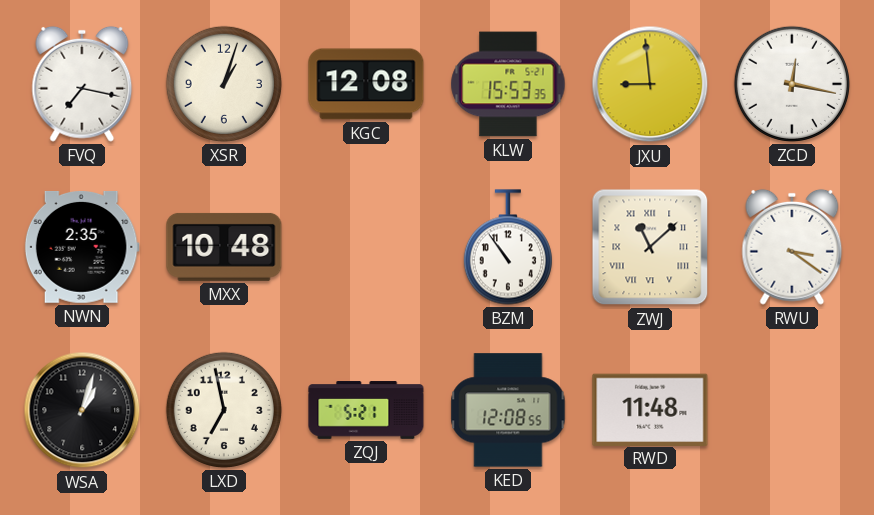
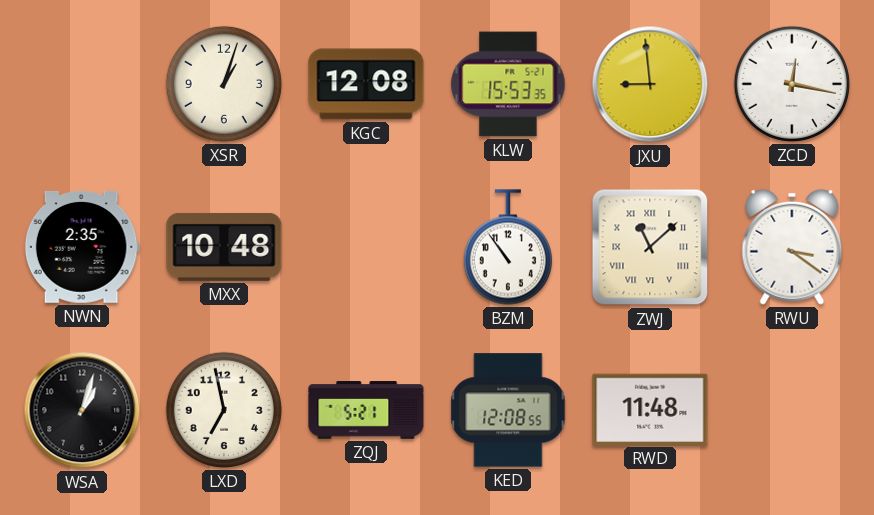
FVQ: 7:17 -> none
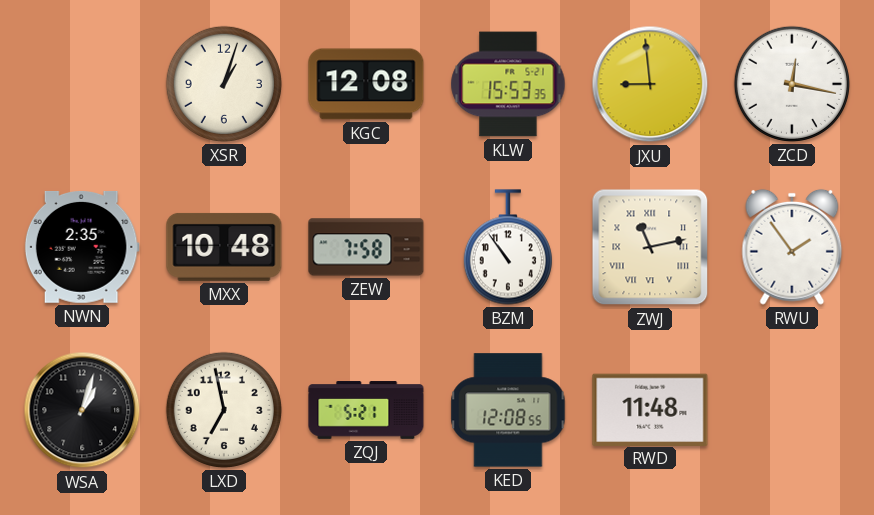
ZEW: none -> 7:58
ZWJ: 11:08 -> 11:13
RWU: 3:21 -> 1:54
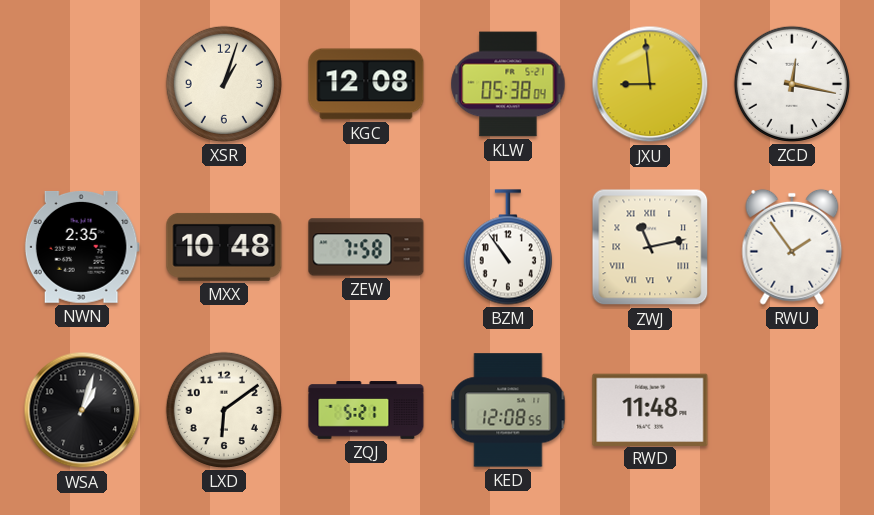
KLW: 15:53 -> 05:38
LXD: 6:58 -> 6:09
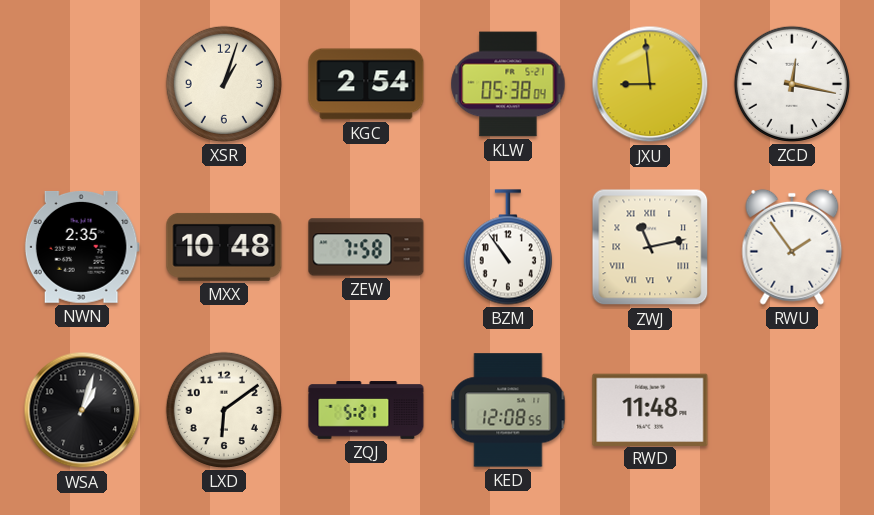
KGC: 12:08 -> 2:54
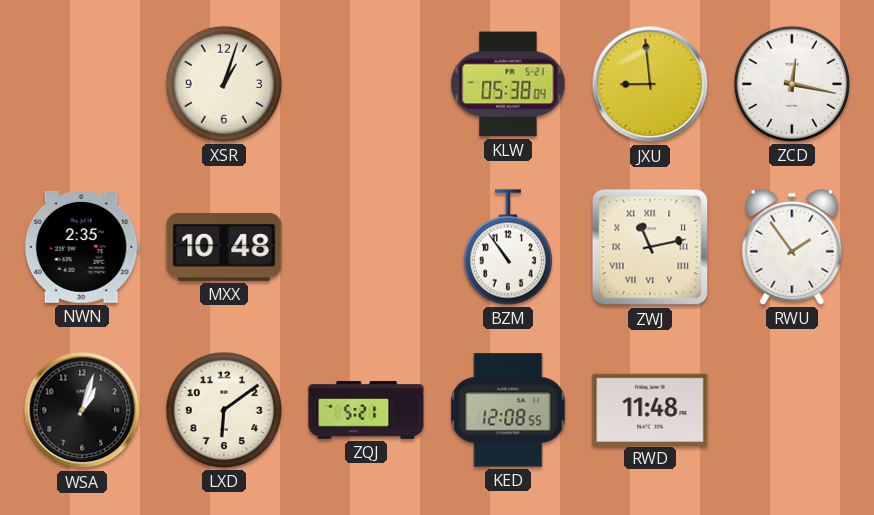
KGC: 2:54 -> none
ZEW: 7:58 -> none
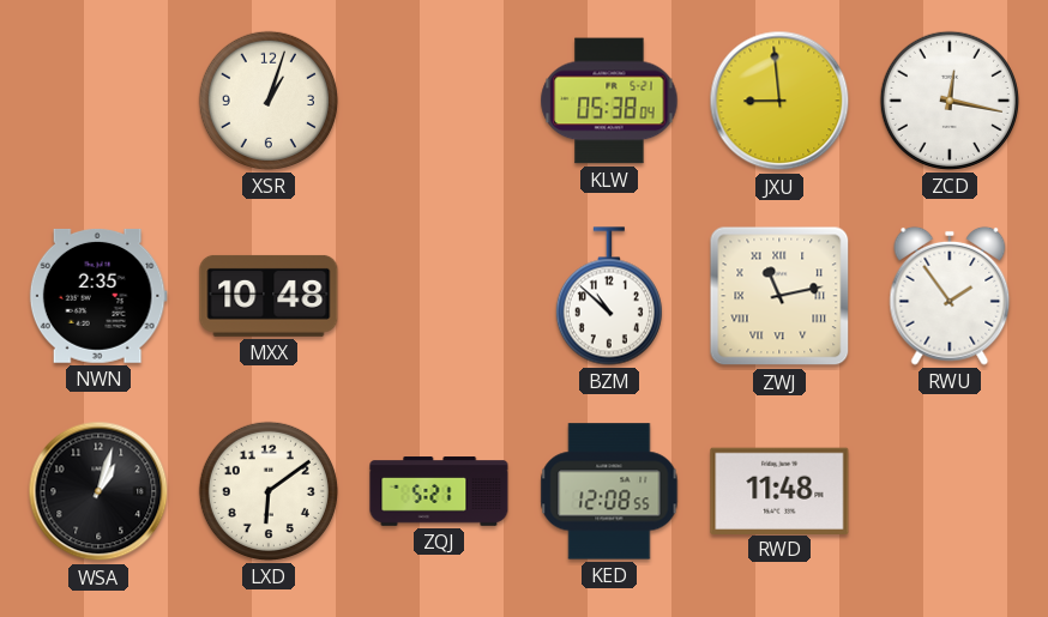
BZM: 10:54 -> 10:52
